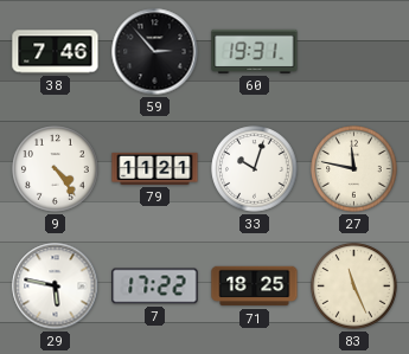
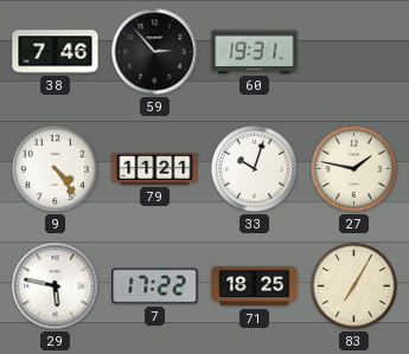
27: 11:47 -> 1:47
83: 11:26 -> 7:05
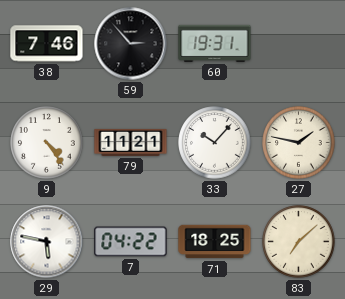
33: 10:03 -> 10:07
7: 17:22 -> 04:22
83: 7:05 -> 7:08
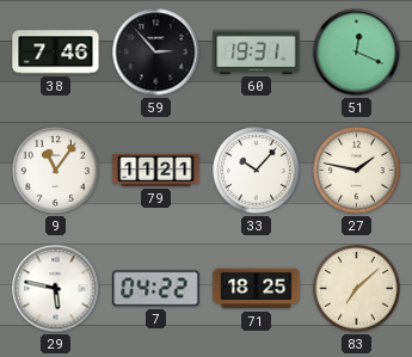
51: none -> 12:19
9: 4:24 -> 11:06
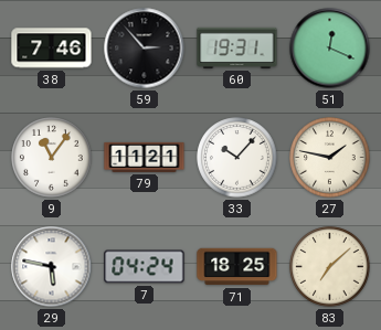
7: 04:22 -> 04:24
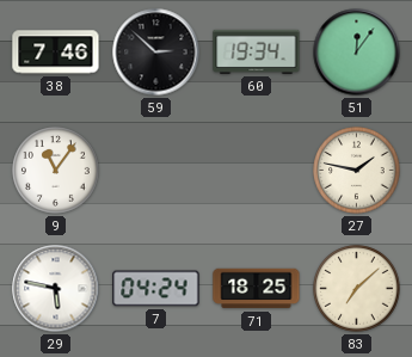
59: 2:53 -> 2:52
60: 19:31 -> 19:34
51: 12:19 -> 12:06
79: 11:21 -> none
33: 10:07 -> none
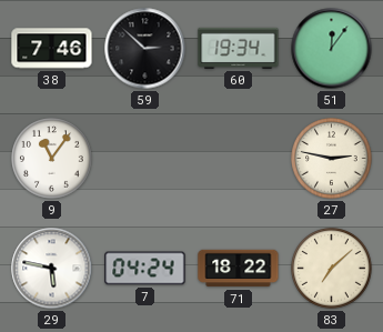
27: 1:47 -> 2:47
71: 18:25 -> 18:22
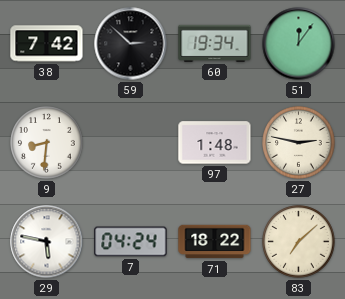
38: 7:46 -> 7:42
9: 11:06 -> 8:31
97: none -> 1:48
